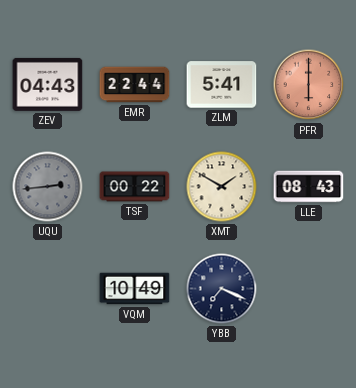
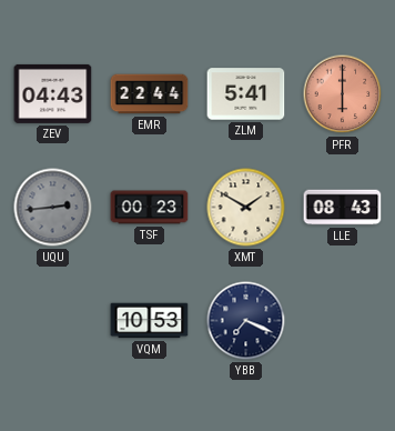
TSF: 00:22 -> 00:23
VQM: 10:49 -> 10:53
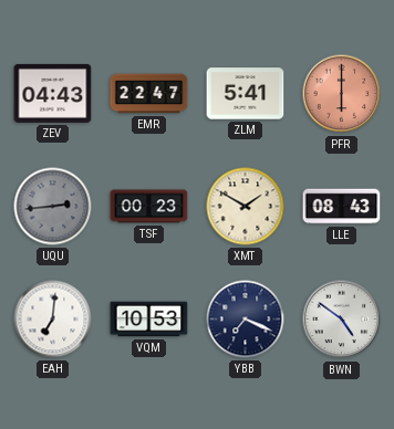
EMR: 22:44 -> 22:47
EAH: none -> 7:01
BWN: none -> 4:51
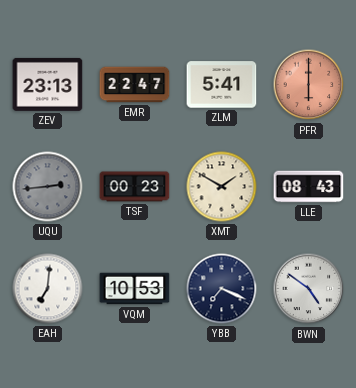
ZEV: 04:43 -> 23:13
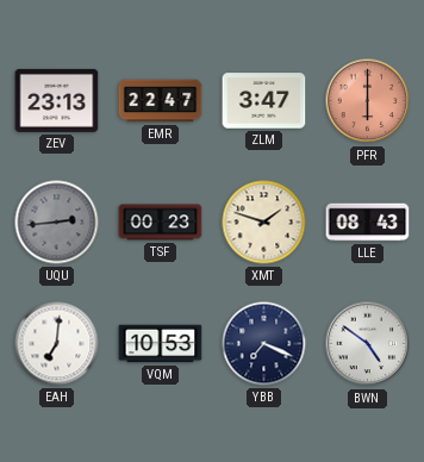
ZLM: 5:41 -> 3:47
XMT: 1:50 -> 1:48
